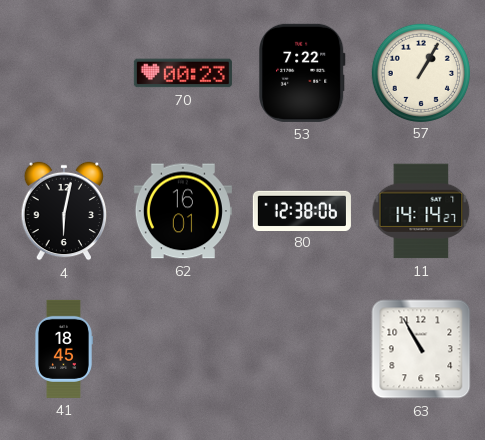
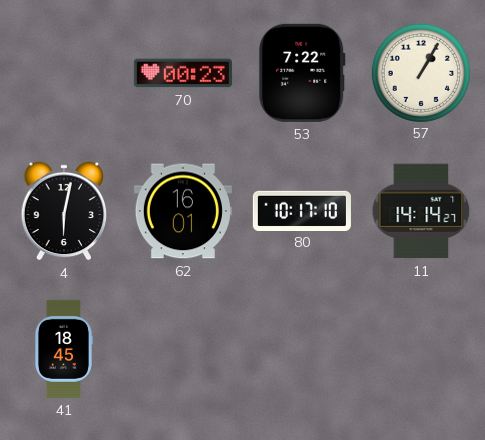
80: 12:38 -> 10:17
63: 10:55 -> none
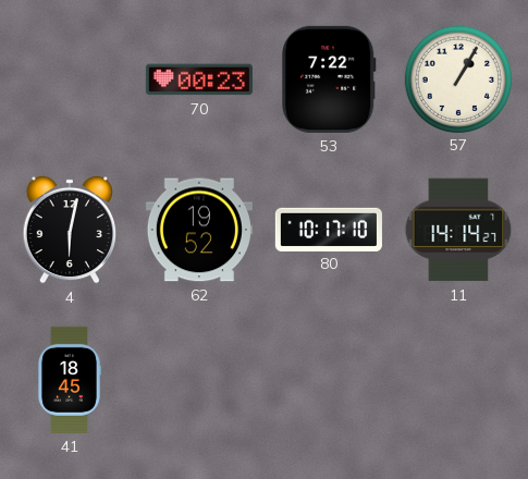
62: 16:01 -> 19:52
